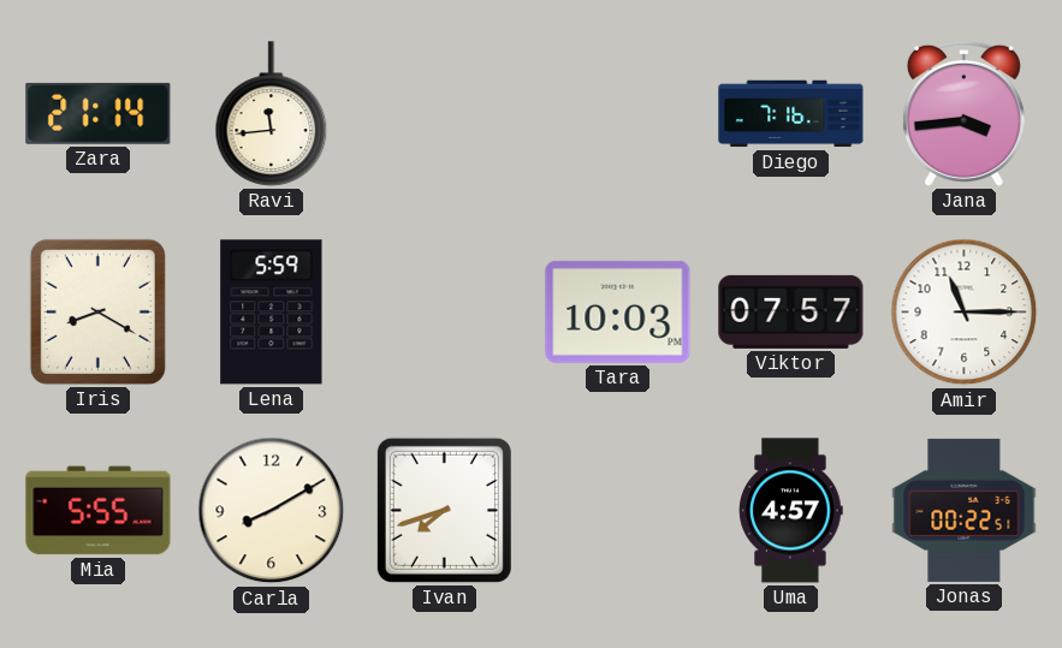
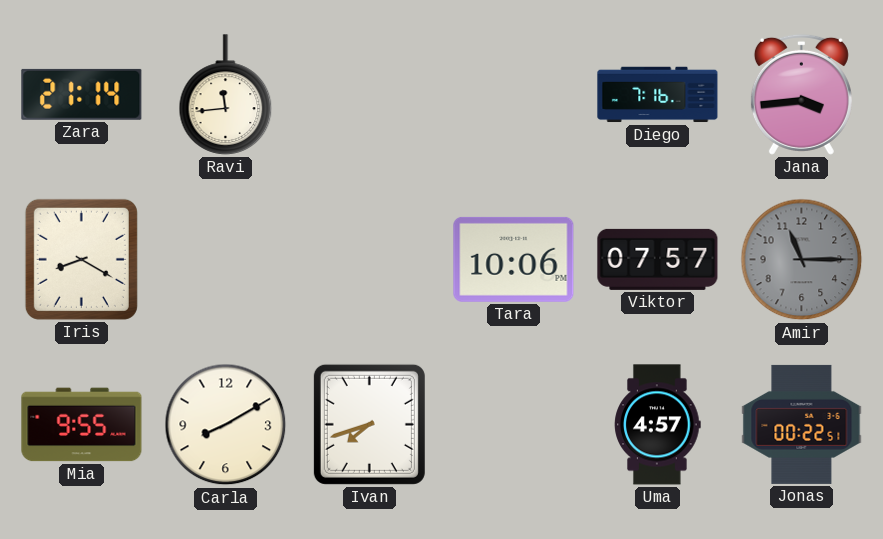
Lena: 5:59 -> none
Tara: 10:03 -> 10:06
Amir dial: white -> grey
Mia: 5:55 -> 9:55
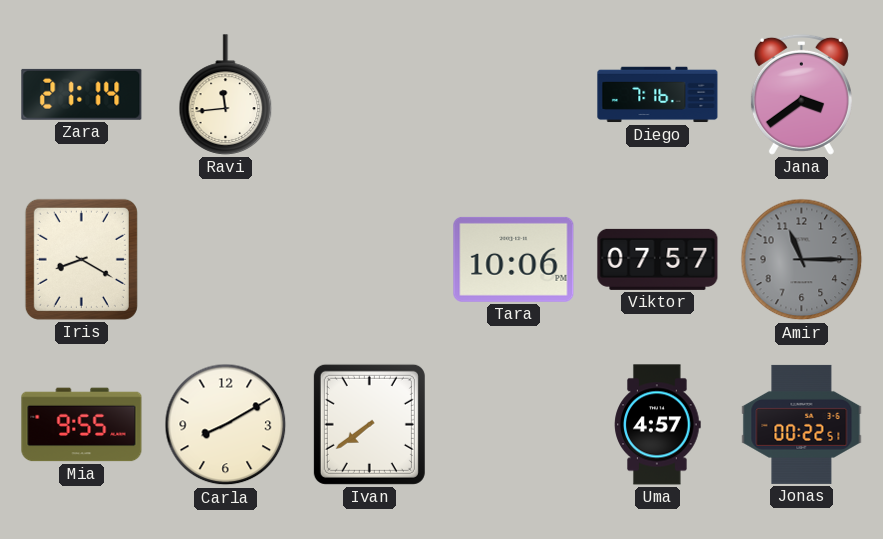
Jana: 3:44 -> 3:39
Ivan: 7:42 -> 7:39
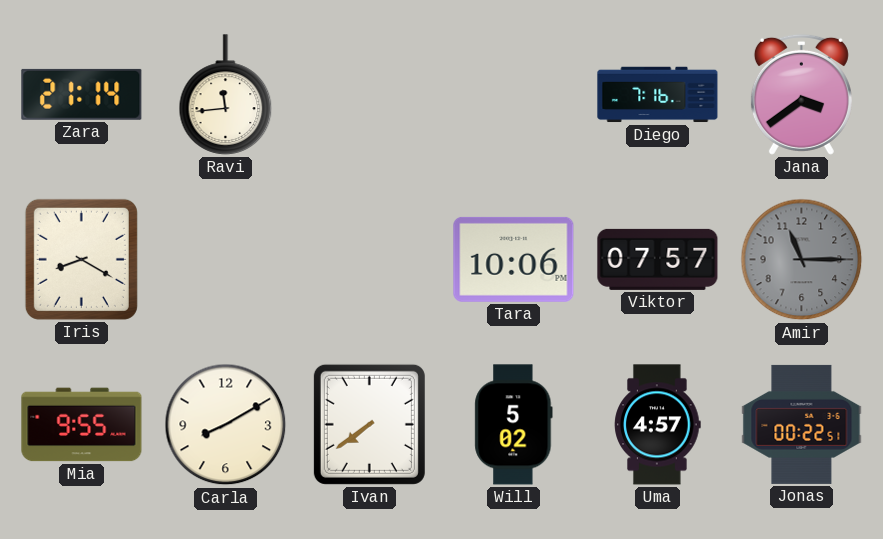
Will: none -> 5:02
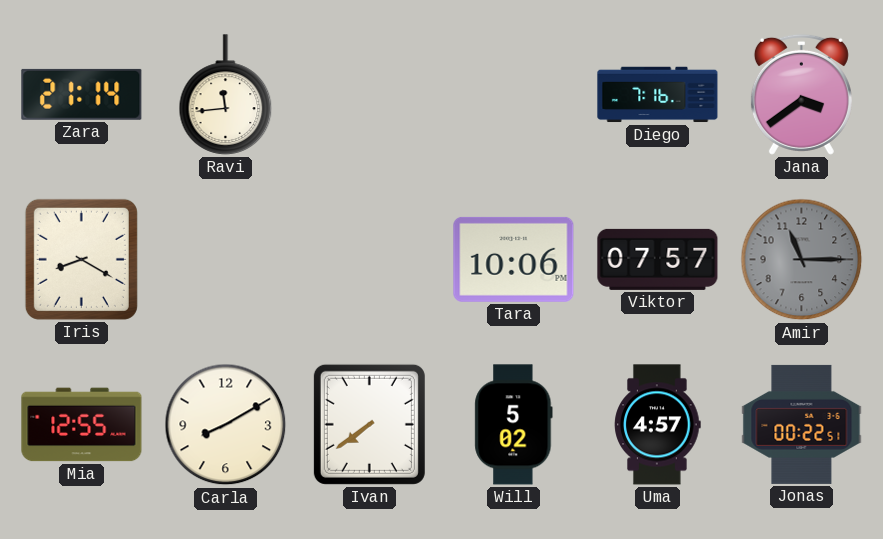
Mia: 9:55 -> 12:55
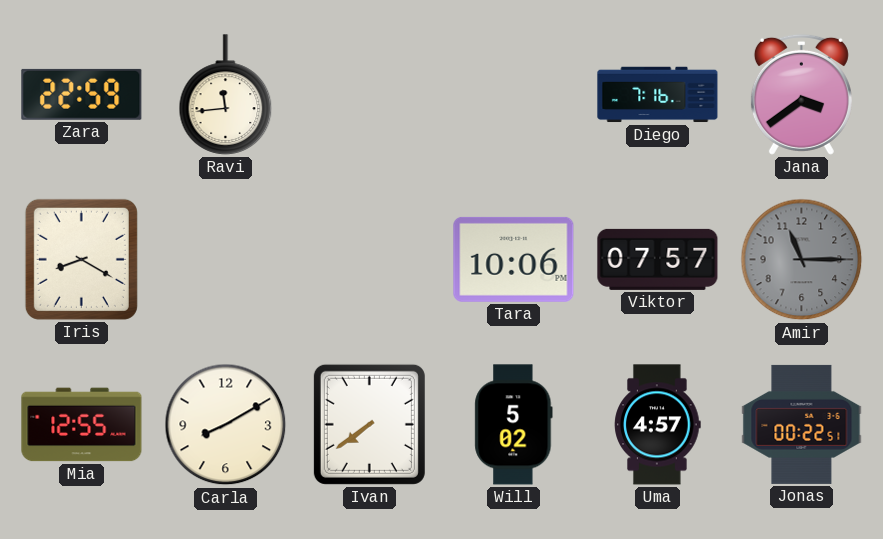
Zara: 21:14 -> 22:59
